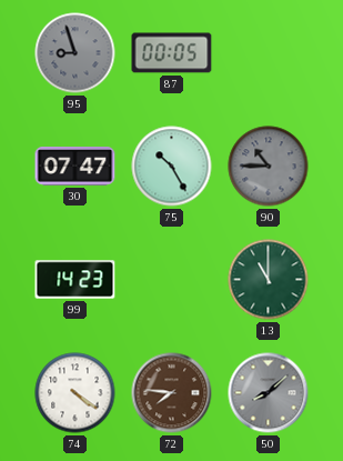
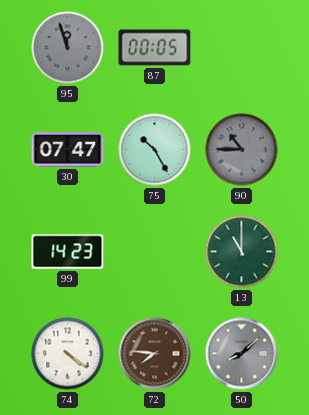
95: 8:57 -> 11:57
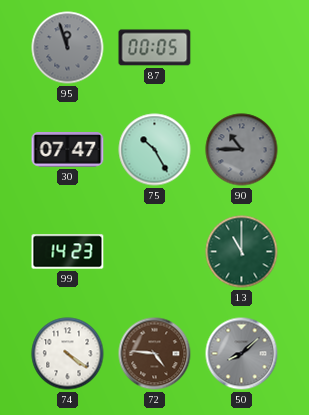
72: 7:46 -> 4:46
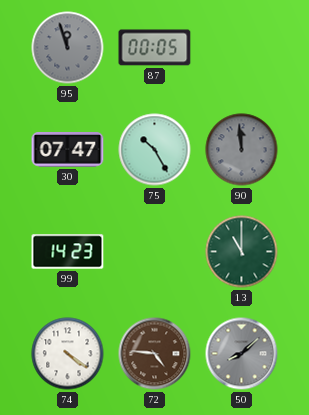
90: 10:45 -> 11:59
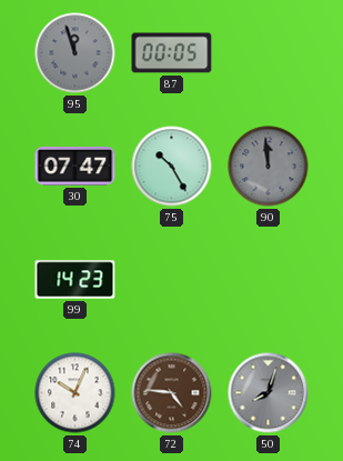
13: 11:00 -> none
74: 4:21 -> 10:04
50: 8:08 -> 8:03
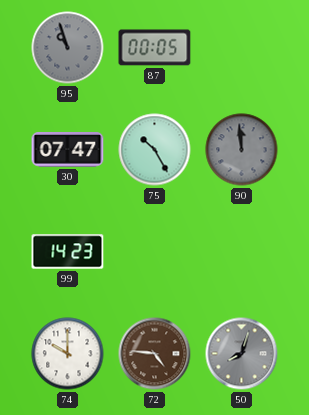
95: 11:57 -> 10:57
74: 10:04 -> 10:00
